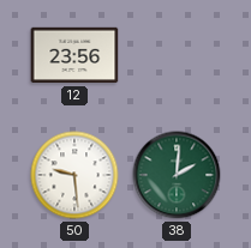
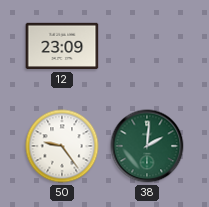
12: 23:56 -> 23:09
50: 9:29 -> 9:24
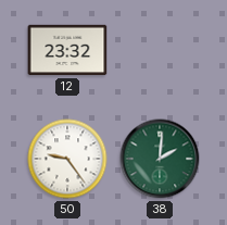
12: 23:09 -> 23:32
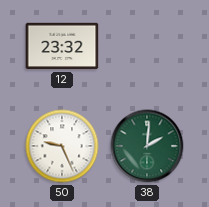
50: 9:24 -> 9:26
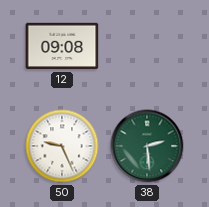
12: 23:32 -> 09:08
38: 2:01 -> 2:29
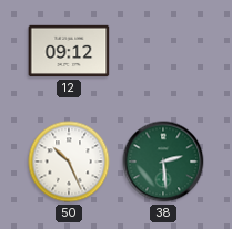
12: 09:08 -> 09:12
50: 9:26 -> 10:26
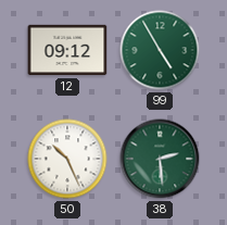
99: none -> 4:55
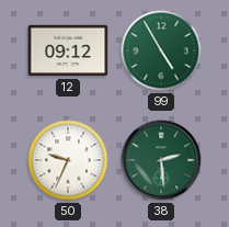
50: 10:26 -> 9:34
